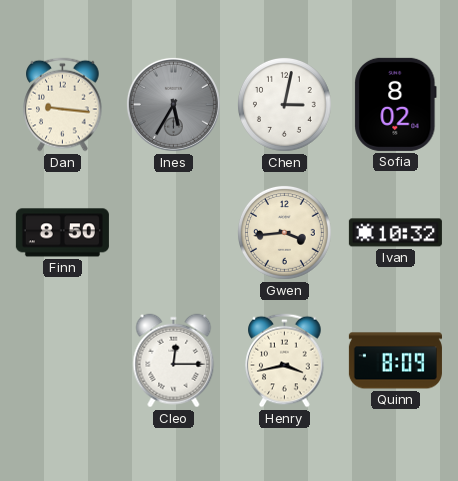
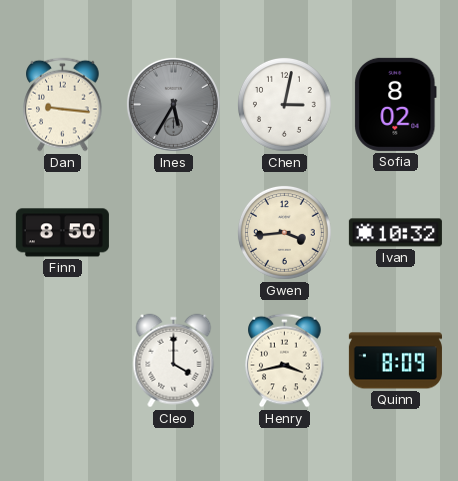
Cleo: 12:15 -> 4:00
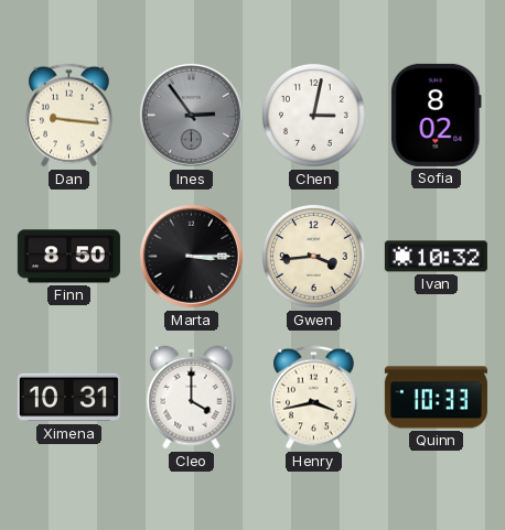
Ines: 5:35 -> 2:54
Marta: none -> 3:15
Ximena: none -> 10:31
Quinn: 8:09 -> 10:33
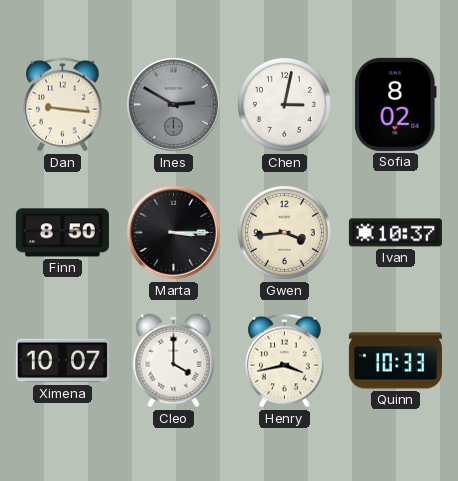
Ines: 2:54 -> 2:50
Ivan: 10:32 -> 10:37
Ximena: 10:31 -> 10:07
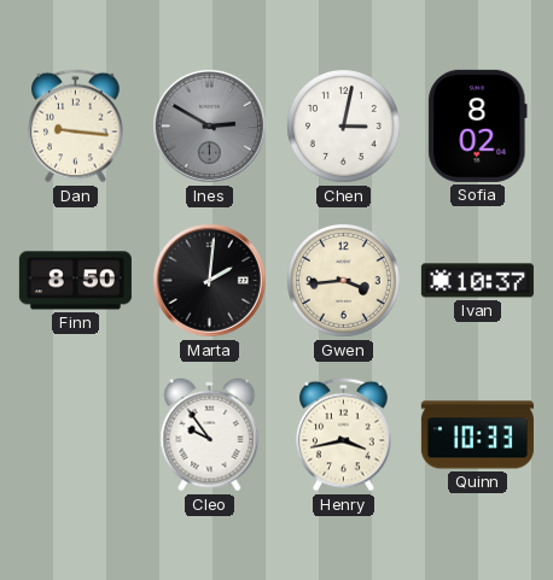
Marta: 3:15 -> 2:01
Ximena: 10:07 -> none
Cleo: 4:00 -> 9:54
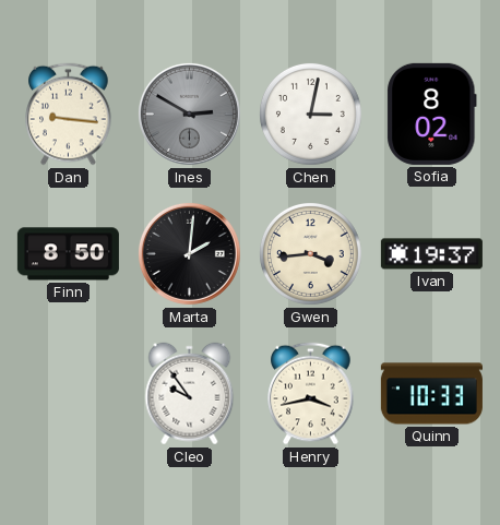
Ivan: 10:37 -> 19:37
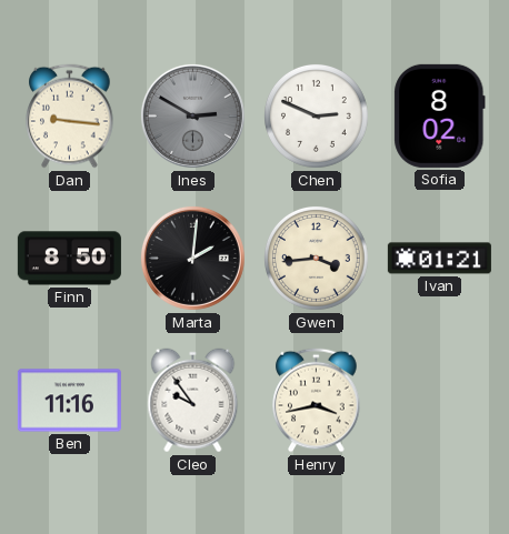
Chen: 3:02 -> 2:49
Ivan: 19:37 -> 01:21
Ben: none -> 11:16
Quinn: 10:33 -> none
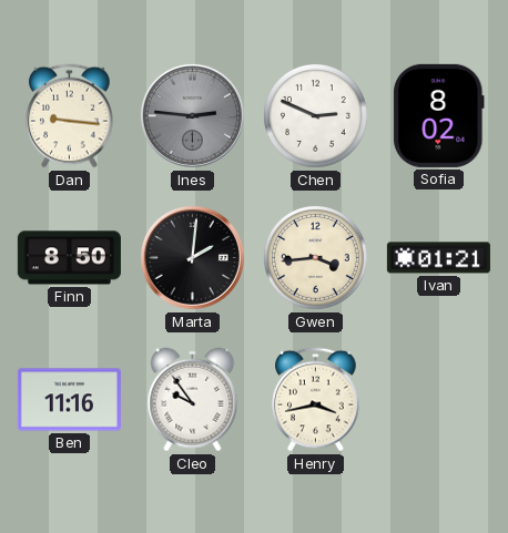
Ines: 2:50 -> 2:46
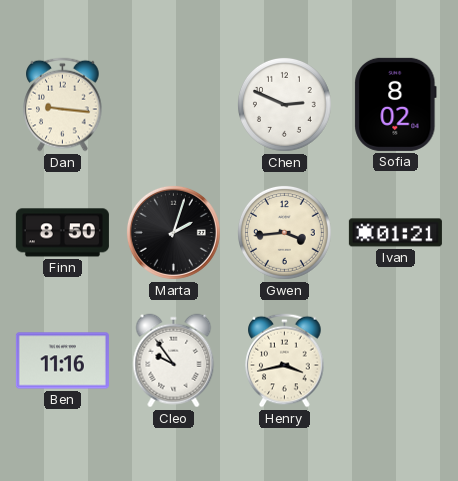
Ines: 2:46 -> none
Marta: 2:01 -> 2:03
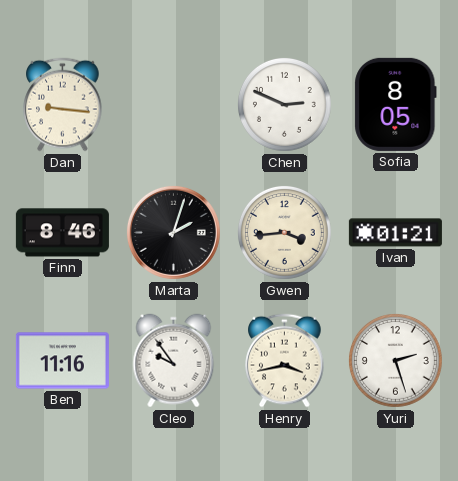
Sofia: 8:02 -> 8:05
Finn: 8:50 -> 8:46
Yuri: none -> 2:27
